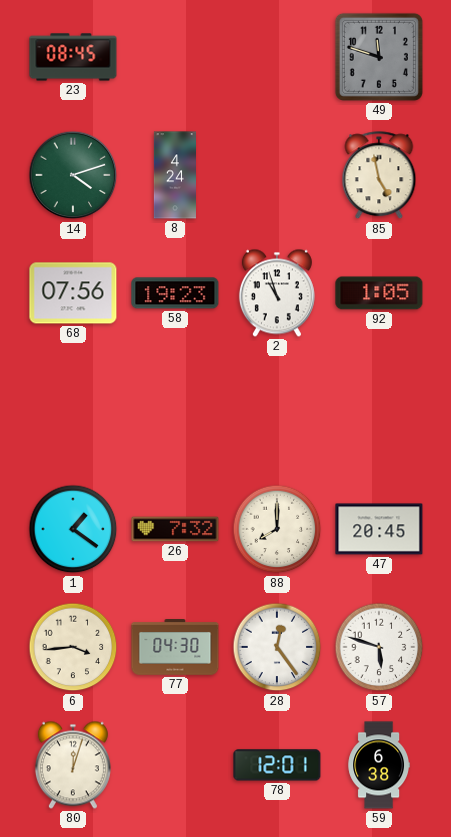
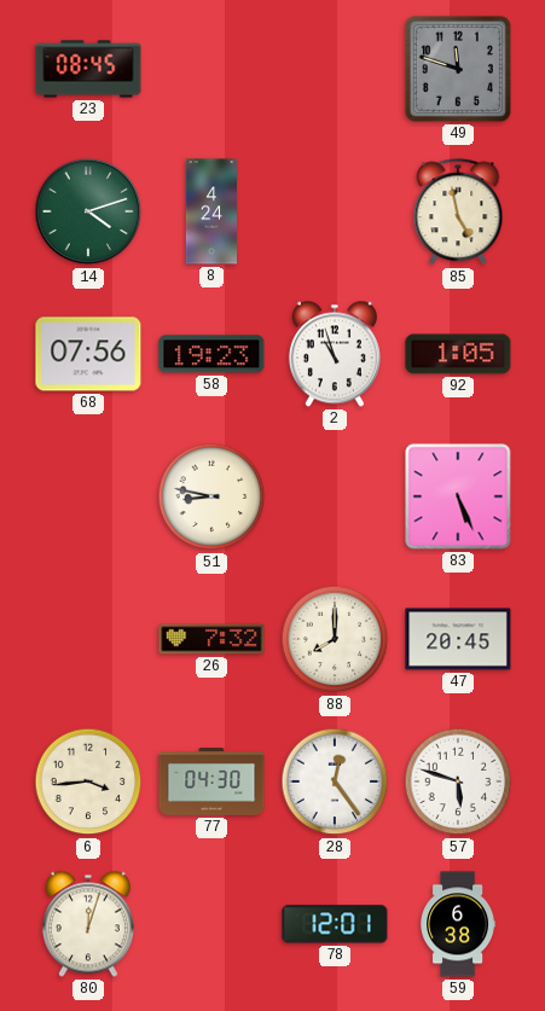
51: none -> 8:47
83: none -> 5:26
1: 1:21 -> none
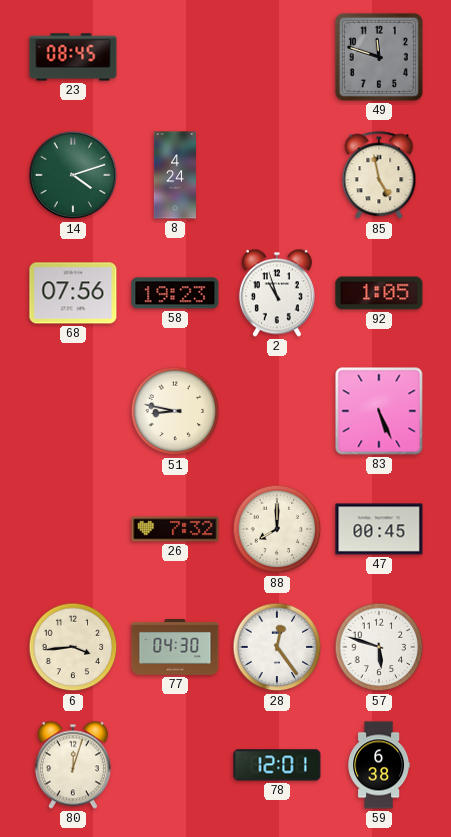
47: 20:45 -> 00:45
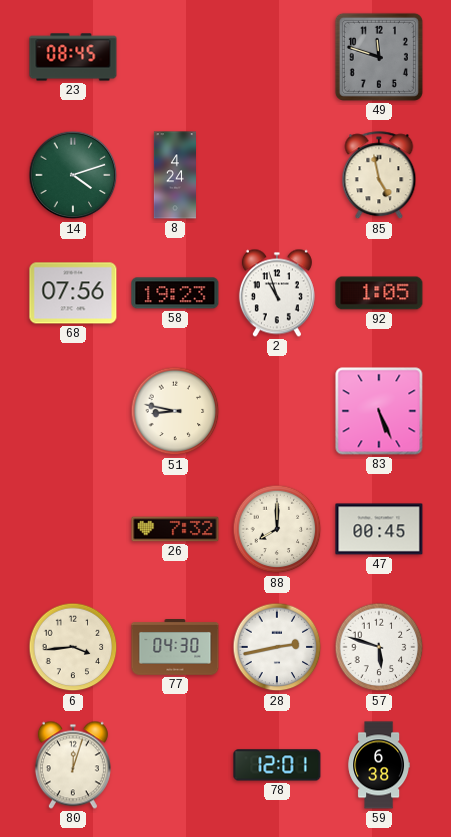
28: 12:24 -> 2:43
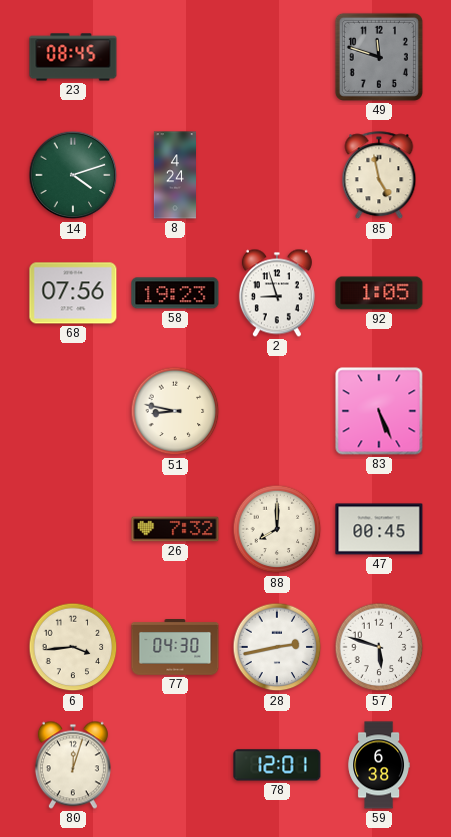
2: 10:57 -> 8:57
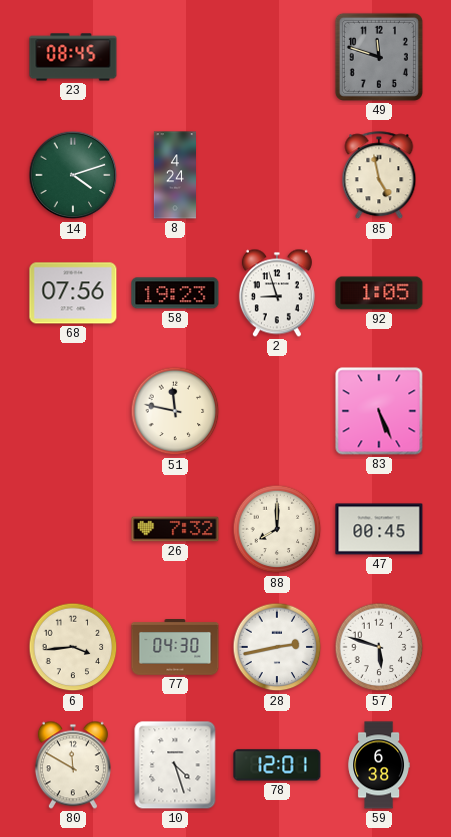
51: 8:47 -> 11:47
80: 12:03 -> 11:50
10: none -> 4:27
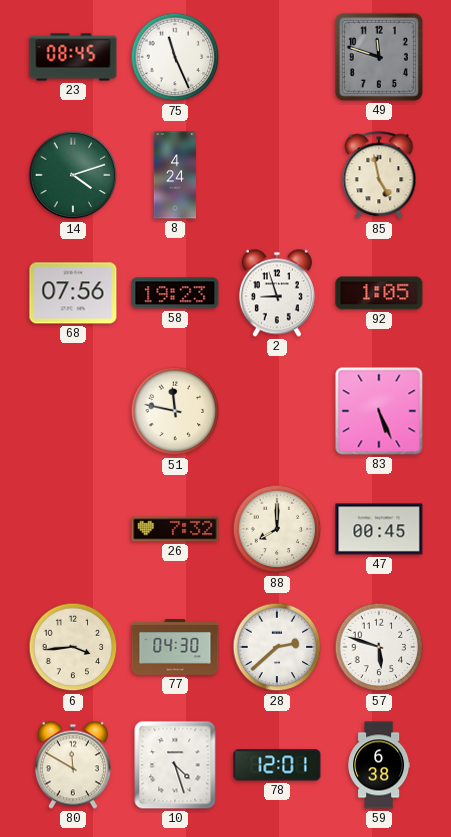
75: none -> 11:26
28: 2:43 -> 2:38
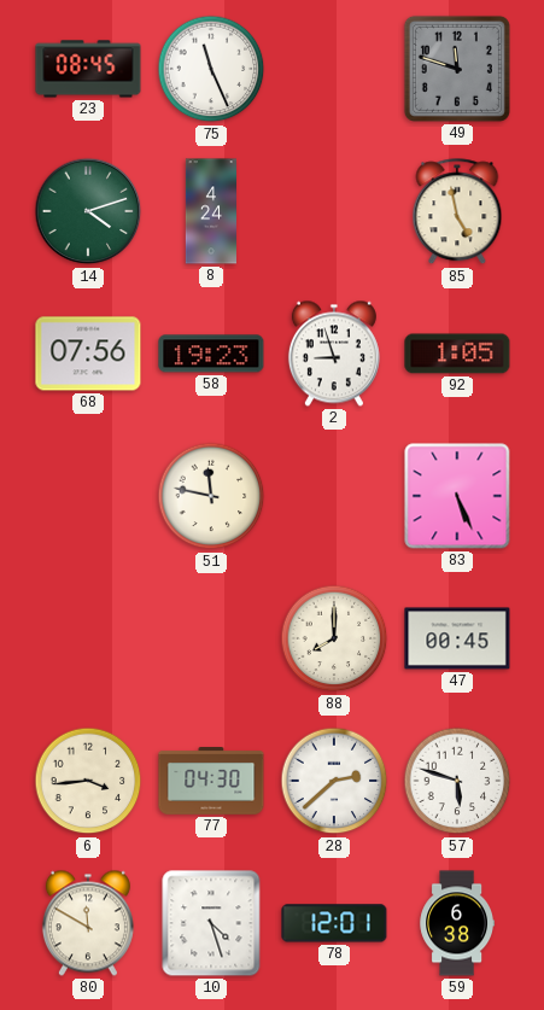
26: 7:32 -> none
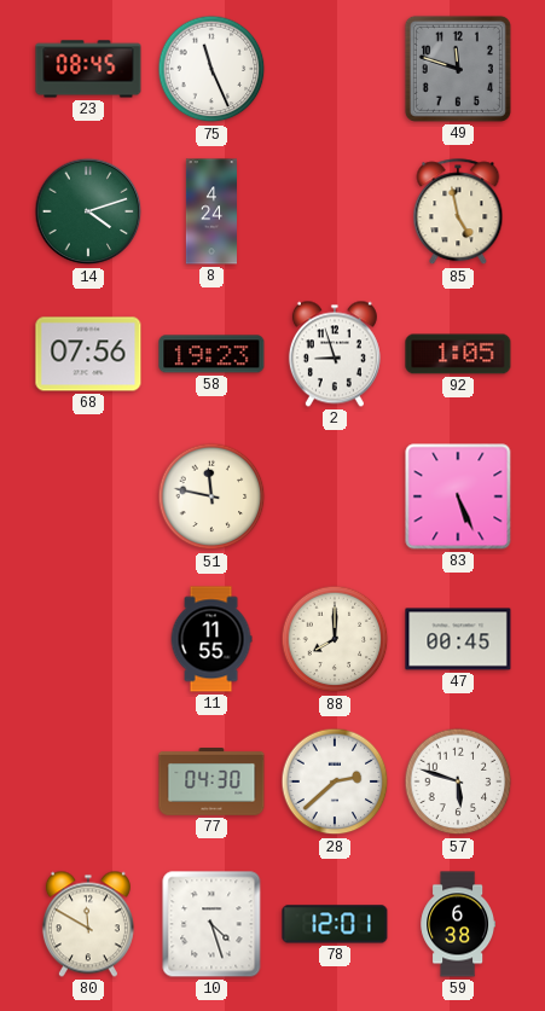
11: none -> 11:55
6: 3:44 -> none
